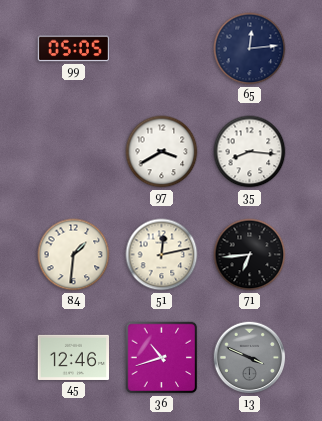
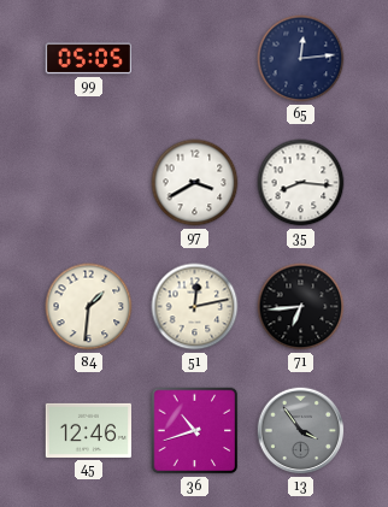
13: 3:49 -> 3:54
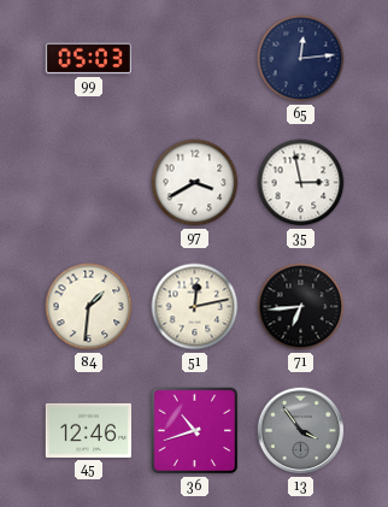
99: 05:05 -> 05:03
35: 8:16 -> 2:58
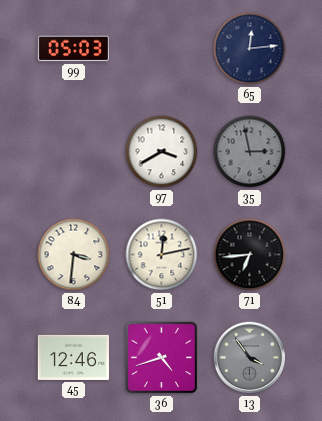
35 dial: white -> grey
84: 1:31 -> 3:31
36: 10:42 -> 4:42
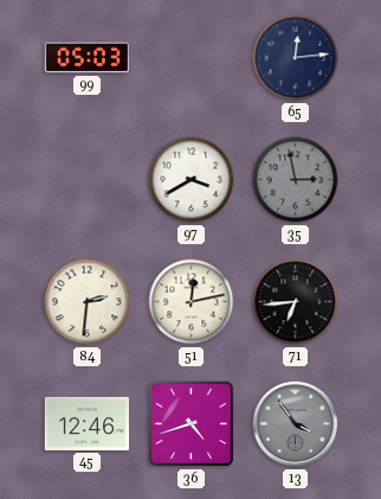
84: 3:31 -> 2:31
